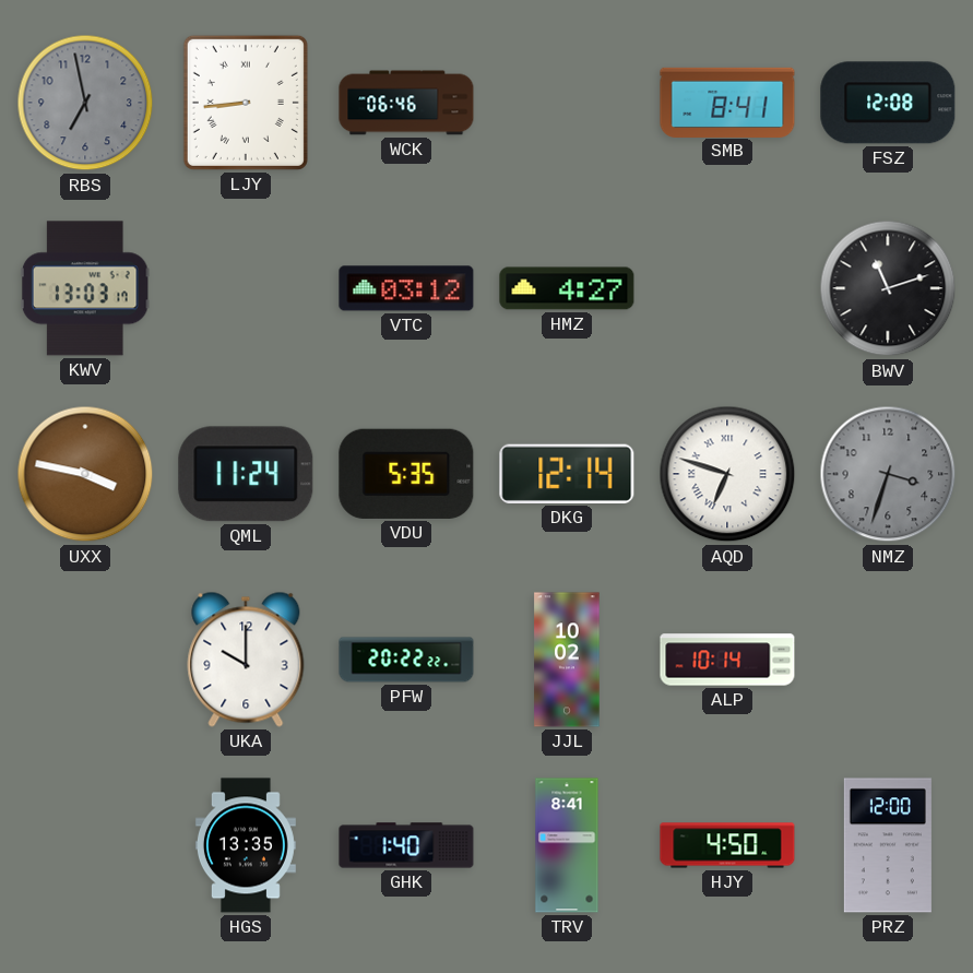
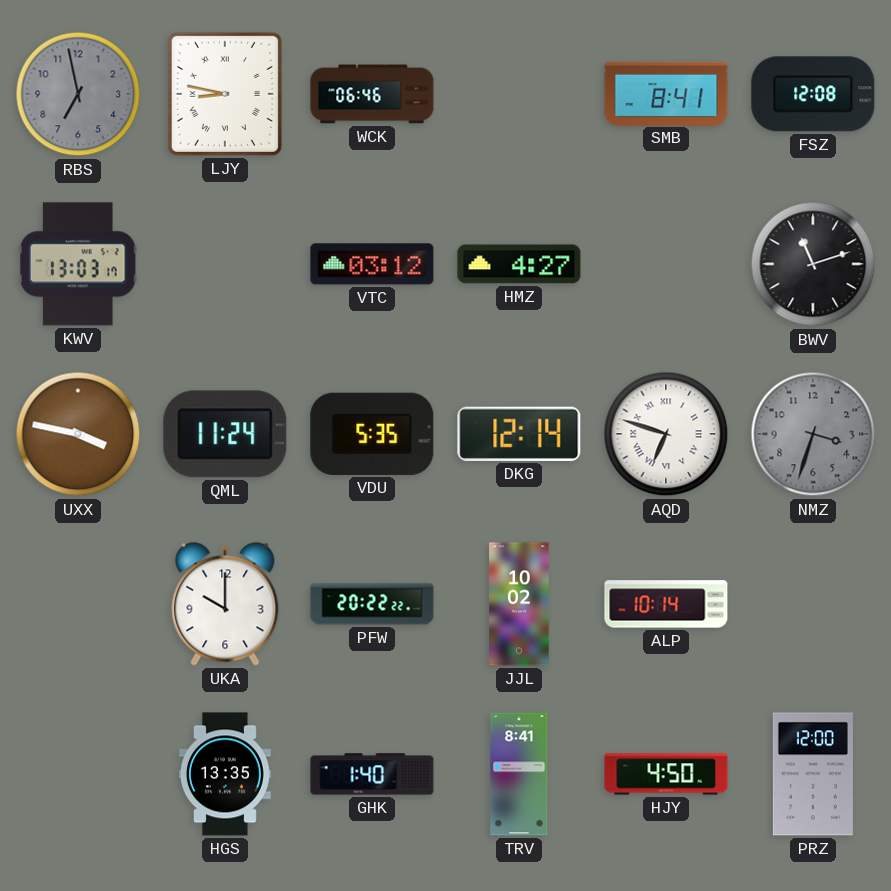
LJY: 8:44 -> 8:47
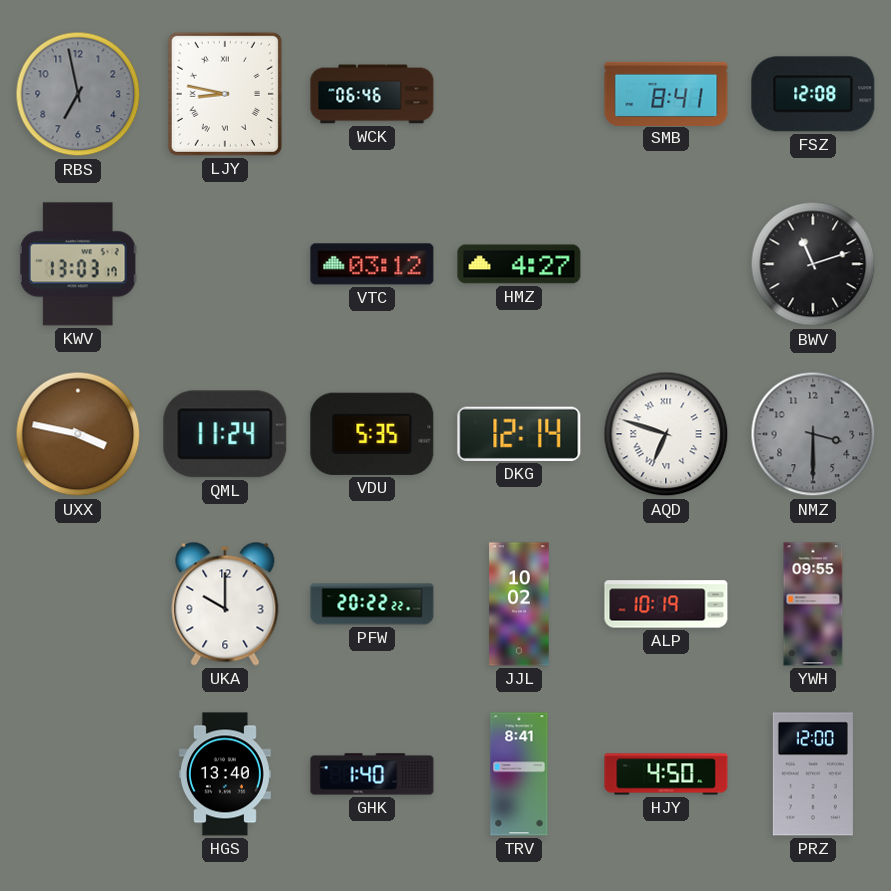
NMZ: 3:33 -> 3:30
ALP: 10:14 -> 10:19
YWH: none -> 09:55
HGS: 13:35 -> 13:40
